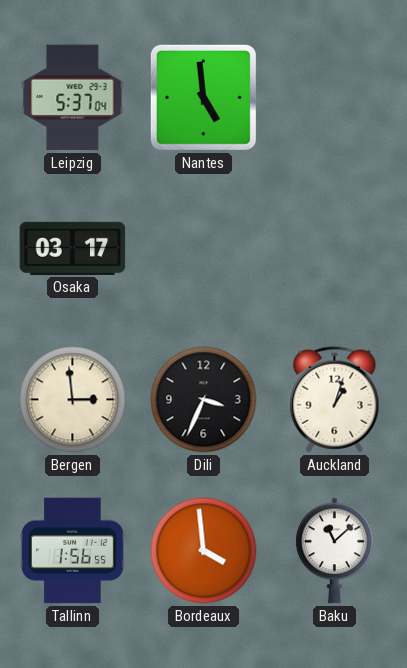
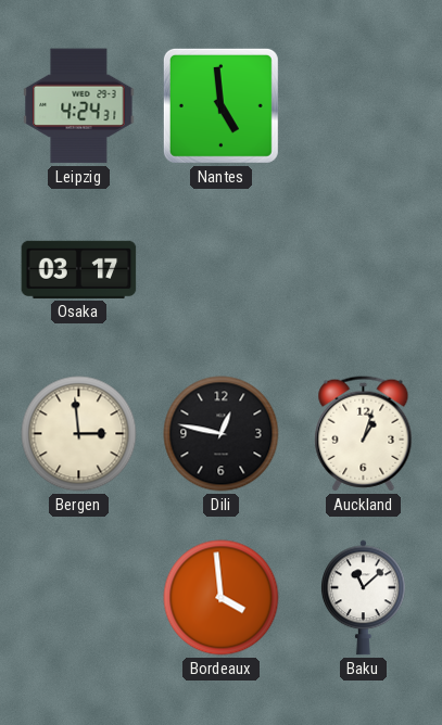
Leipzig: 5:37 -> 4:24
Dili: 3:34 -> 12:47
Tallinn: 1:56 -> none
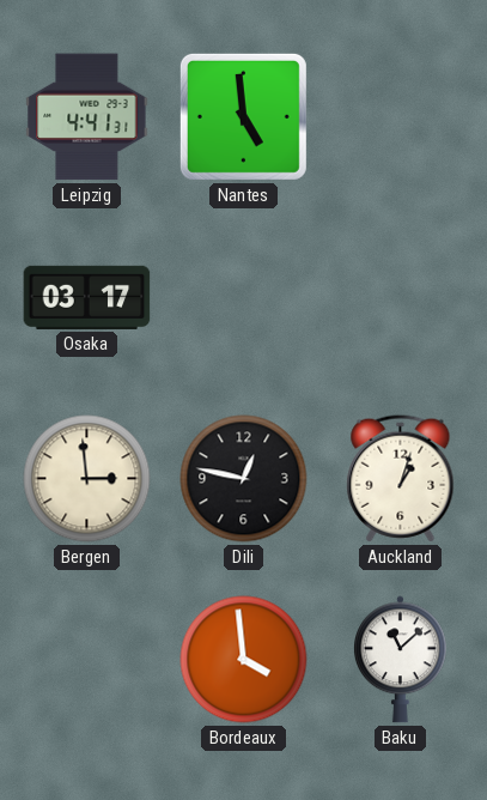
Leipzig: 4:24 -> 4:41
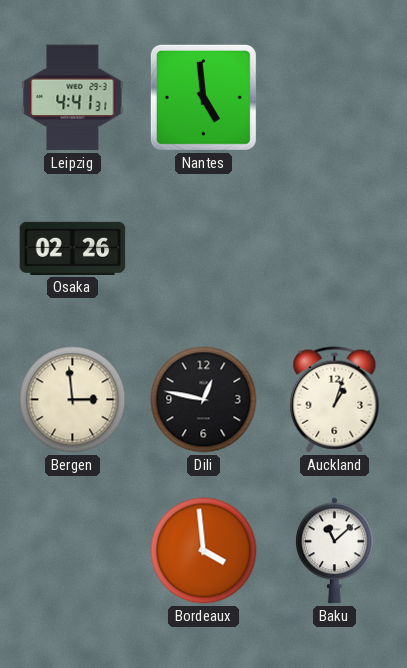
Osaka: 03:17 -> 02:26
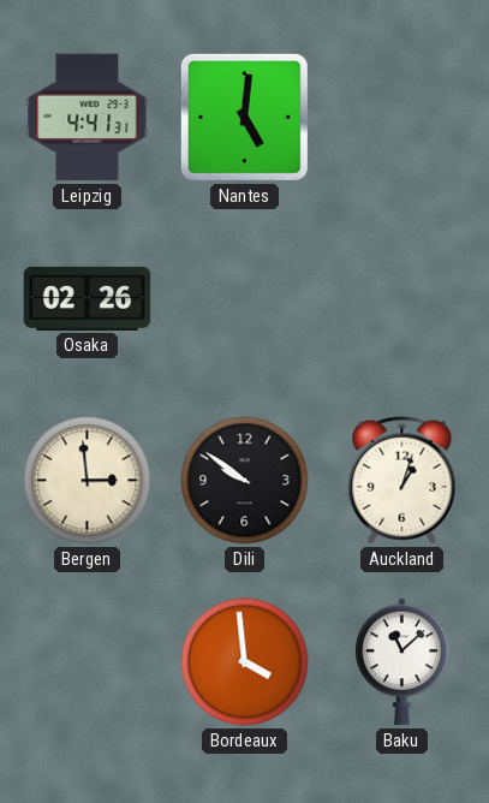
Nantes: 4:59 -> 5:01
Dili: 12:47 -> 9:51
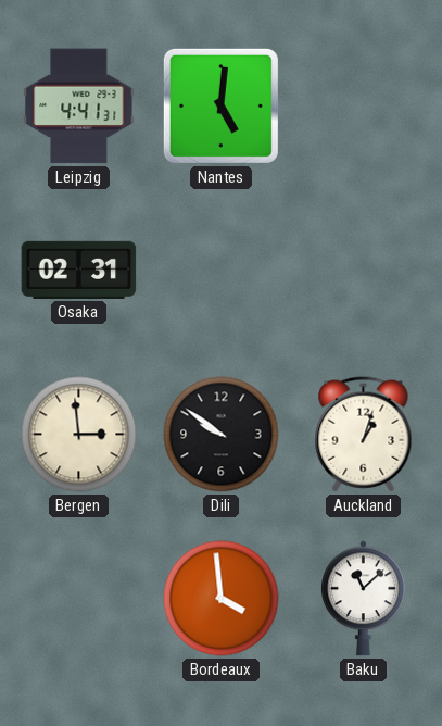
Osaka: 02:26 -> 02:31
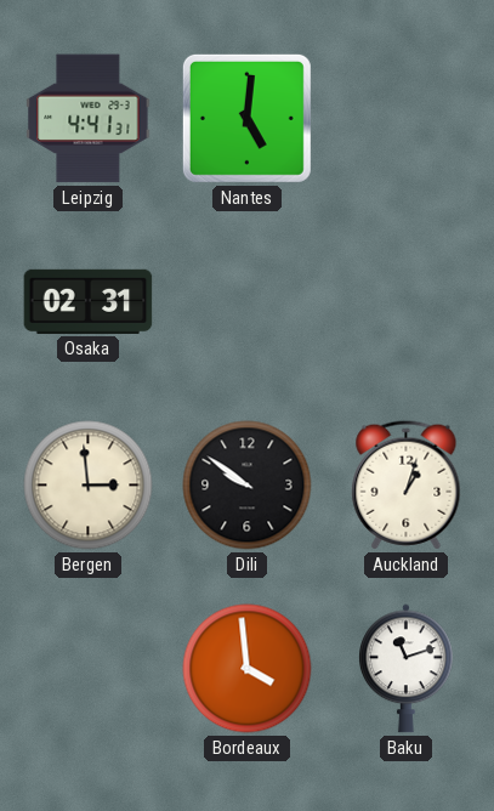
Baku: 11:08 -> 11:12
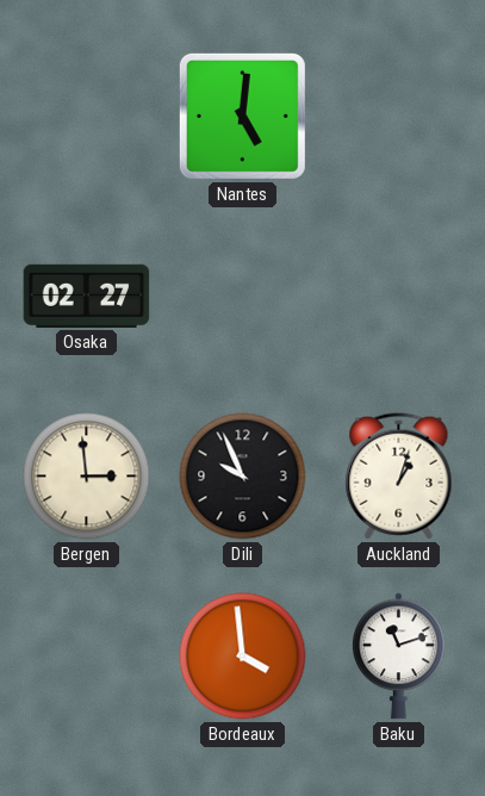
Leipzig: 4:41 -> none
Osaka: 02:31 -> 02:27
Dili: 9:51 -> 9:56
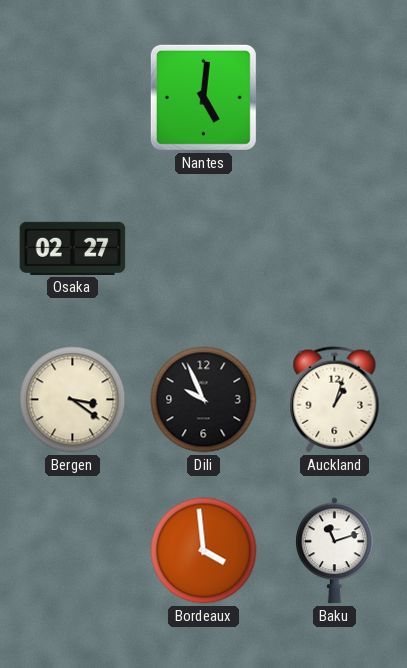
Bergen: 2:59 -> 3:21
